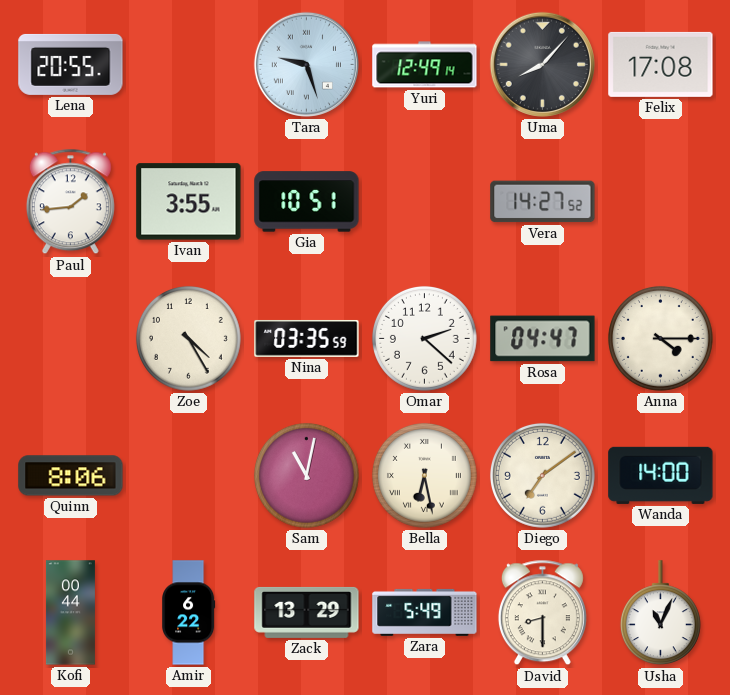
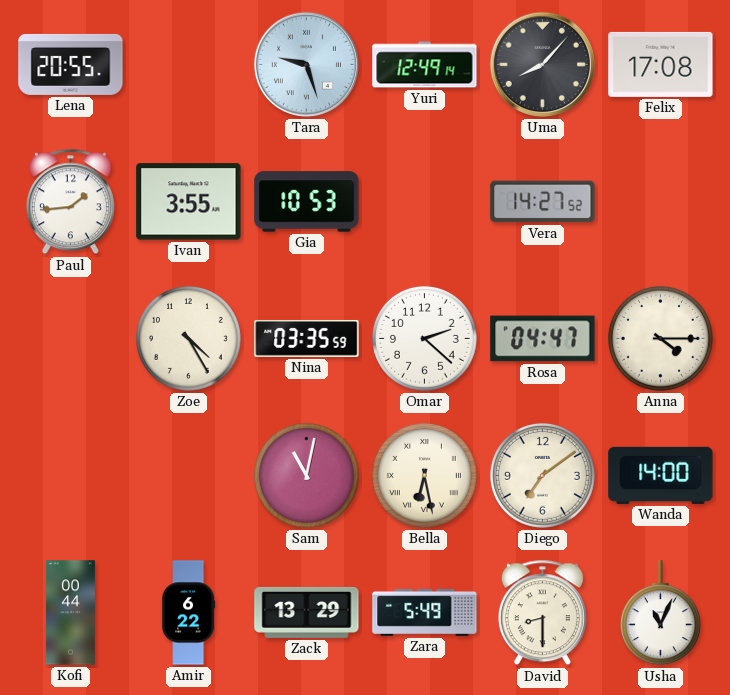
Gia: 10:51 -> 10:53
Quinn: 8:06 -> none
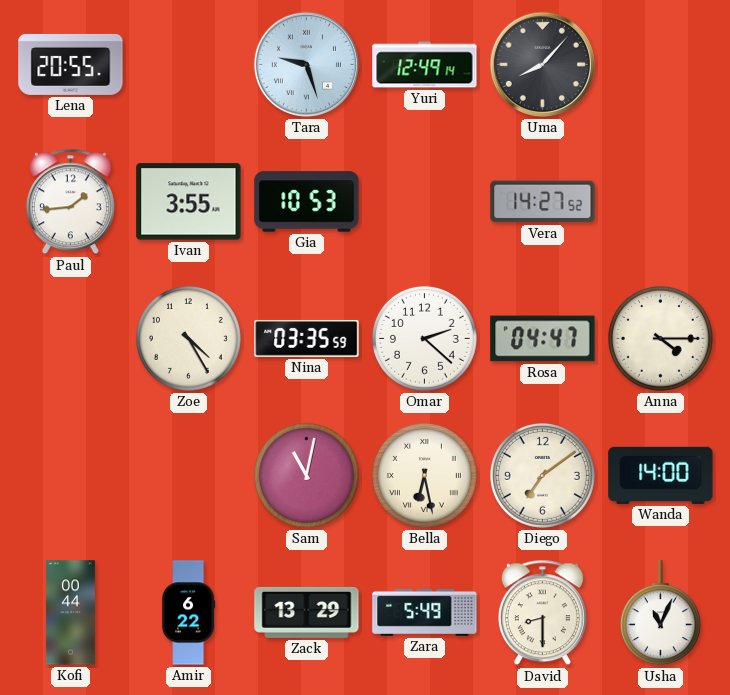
Felix: 17:08 -> none
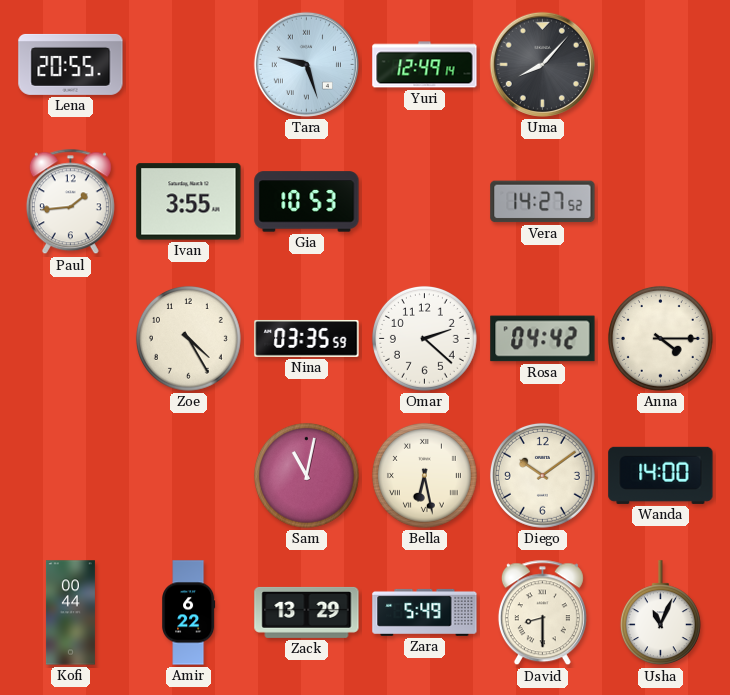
Rosa: 04:47 -> 04:42
Diego: 7:09 -> 10:09
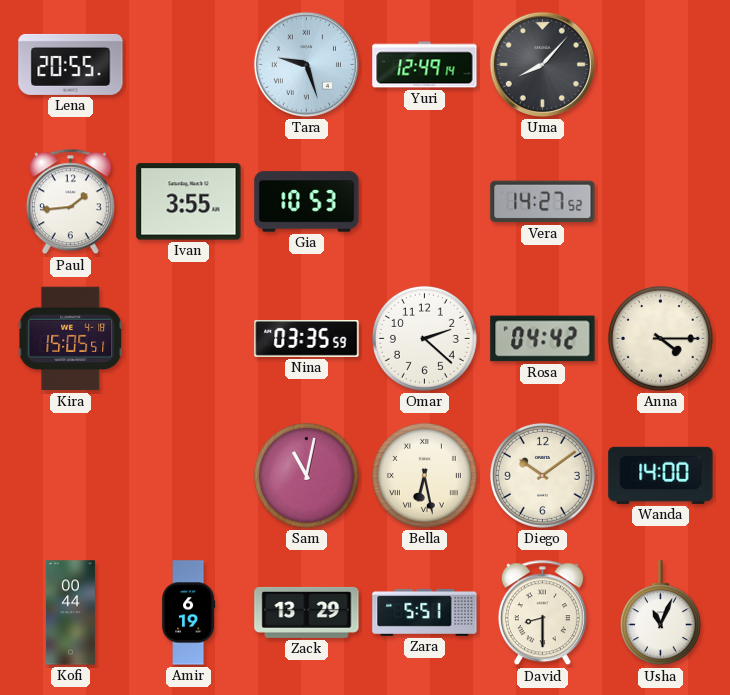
Kira: none -> 15:05
Zoe: 4:25 -> none
Amir: 6:22 -> 6:19
Zara: 5:49 -> 5:51
